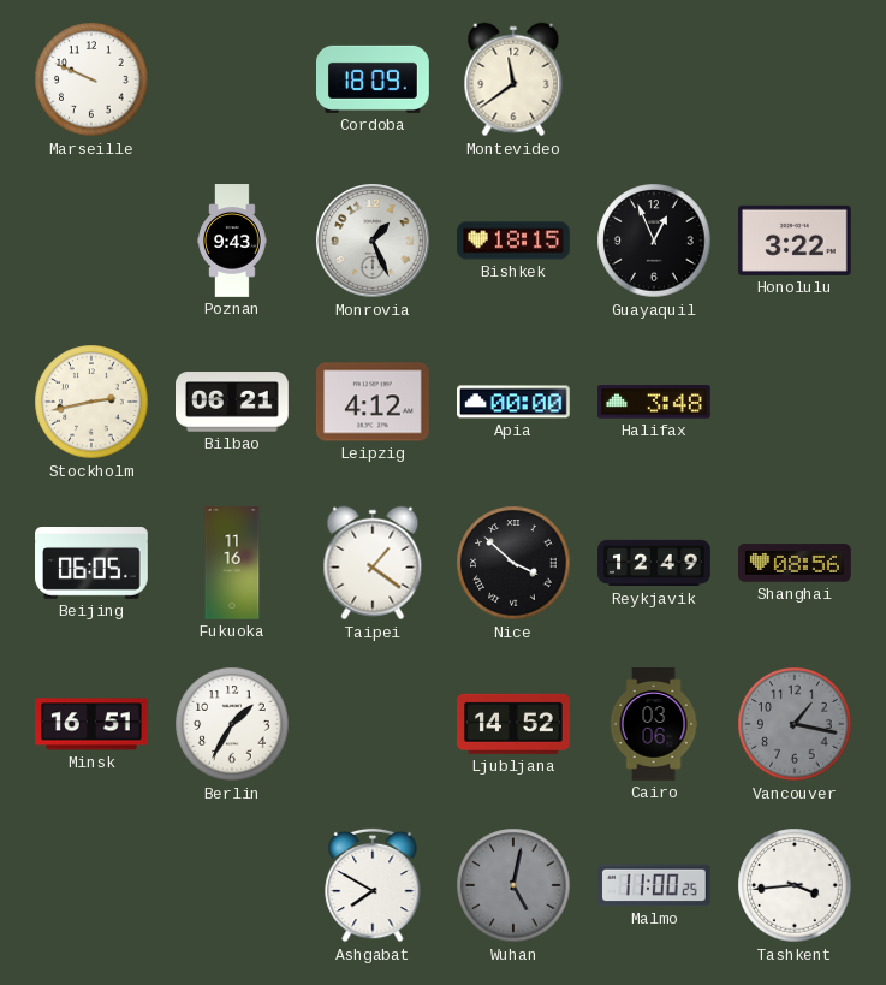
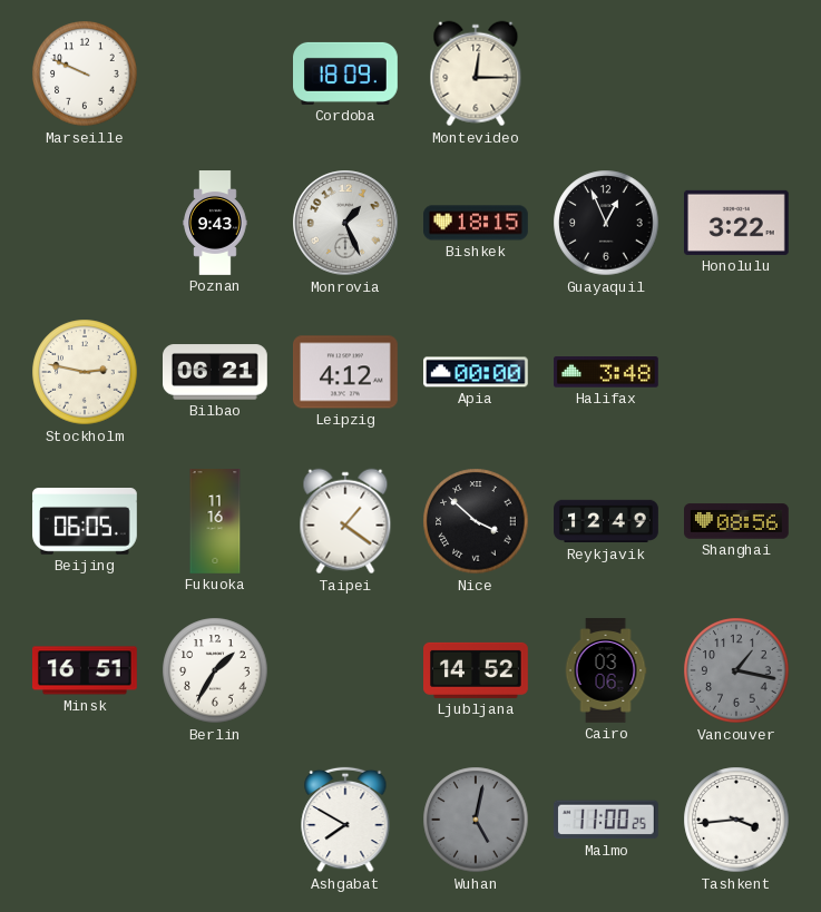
Montevideo: 11:39 -> 12:15
Stockholm: 2:43 -> 2:47
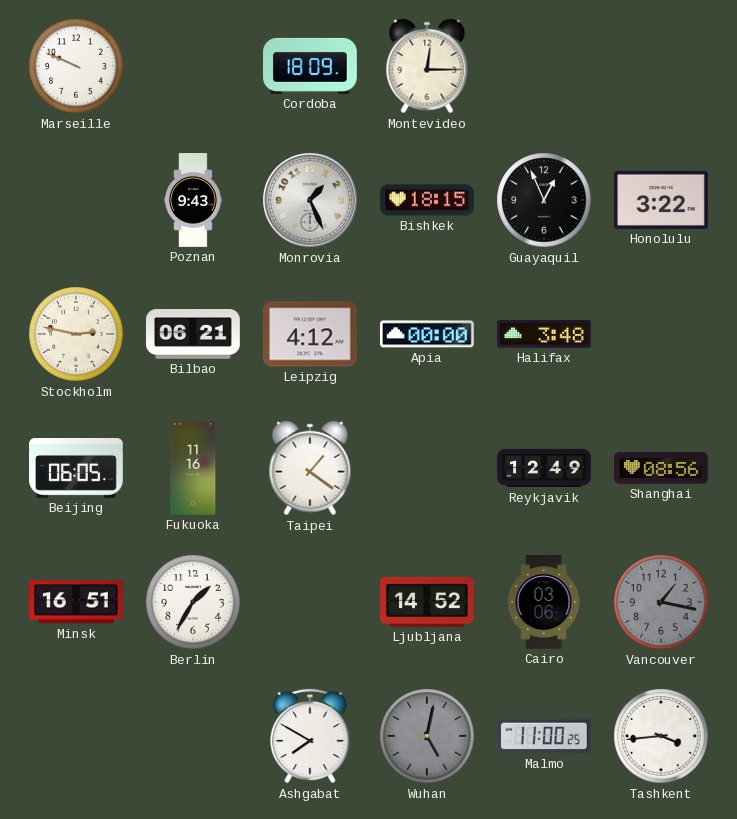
Nice: 3:52 -> none
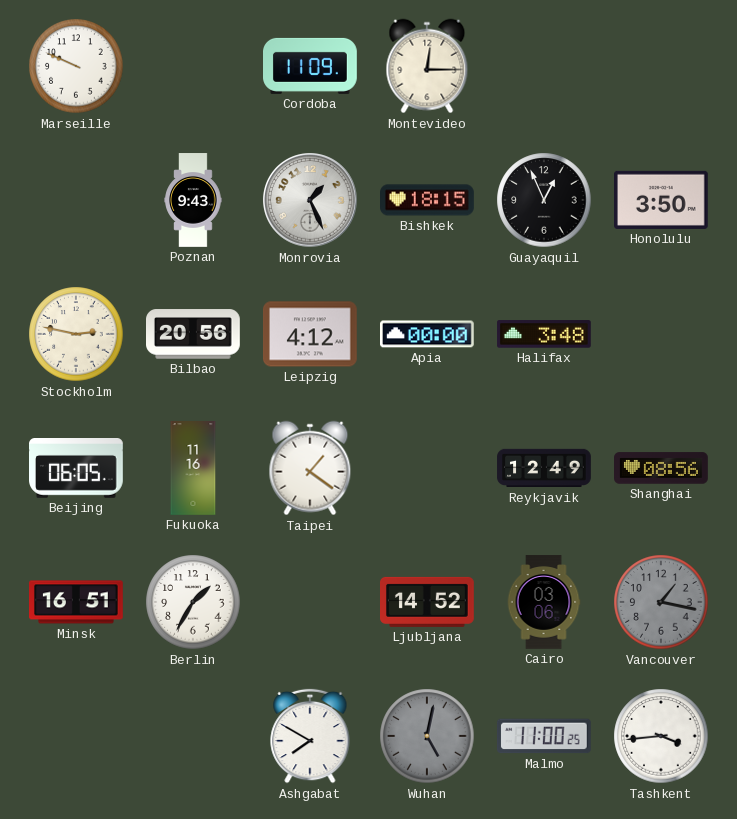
Cordoba: 18:09 -> 11:09
Honolulu: 3:22 -> 3:50
Bilbao: 06:21 -> 20:56
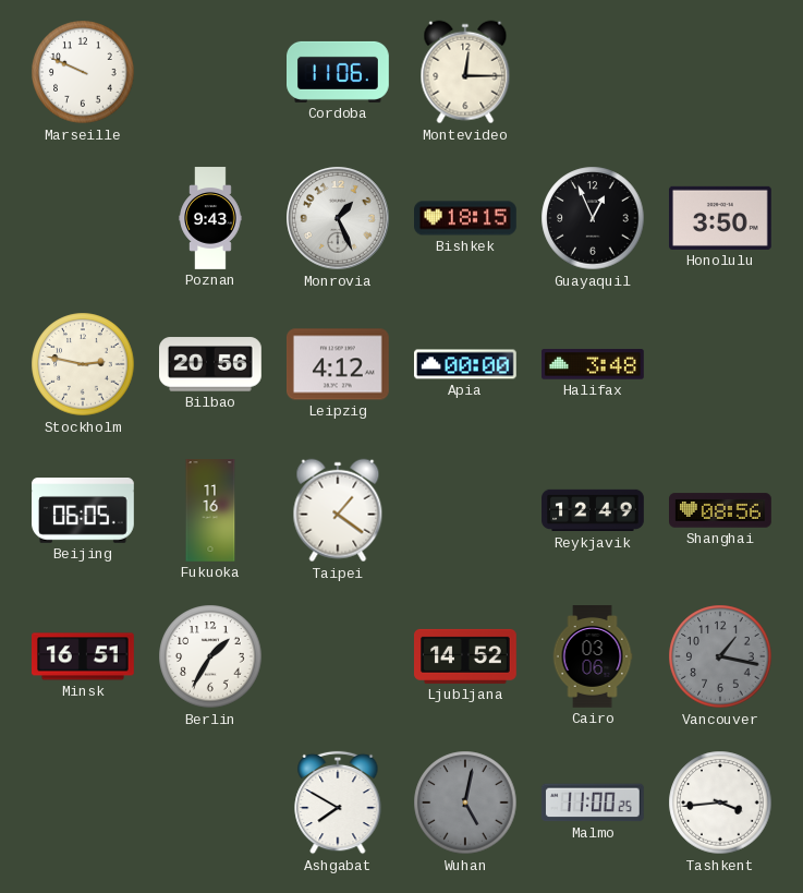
Cordoba: 11:09 -> 11:06
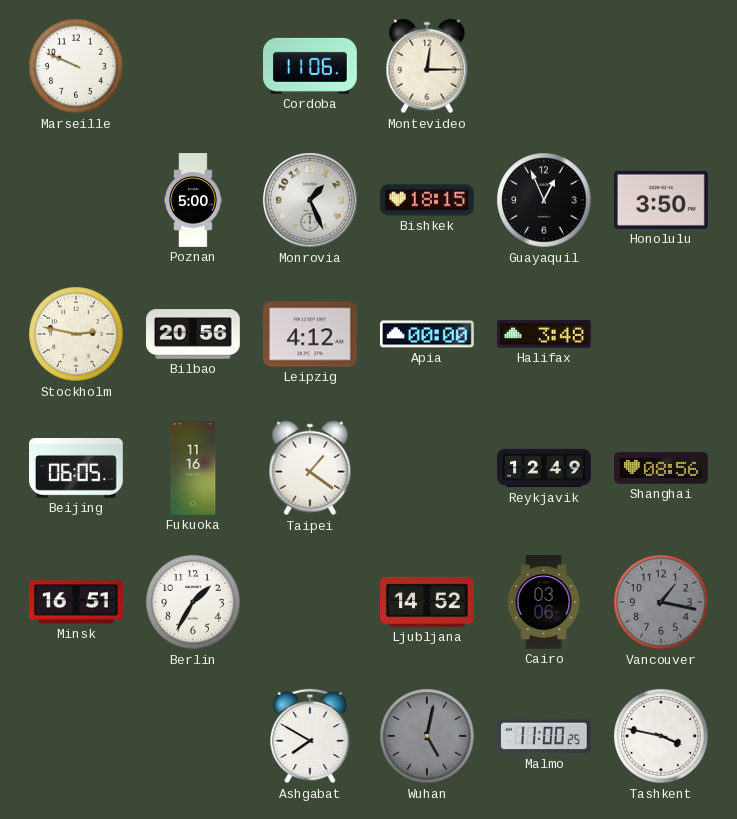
Poznan: 9:43 -> 5:00
Tashkent: 3:44 -> 3:47
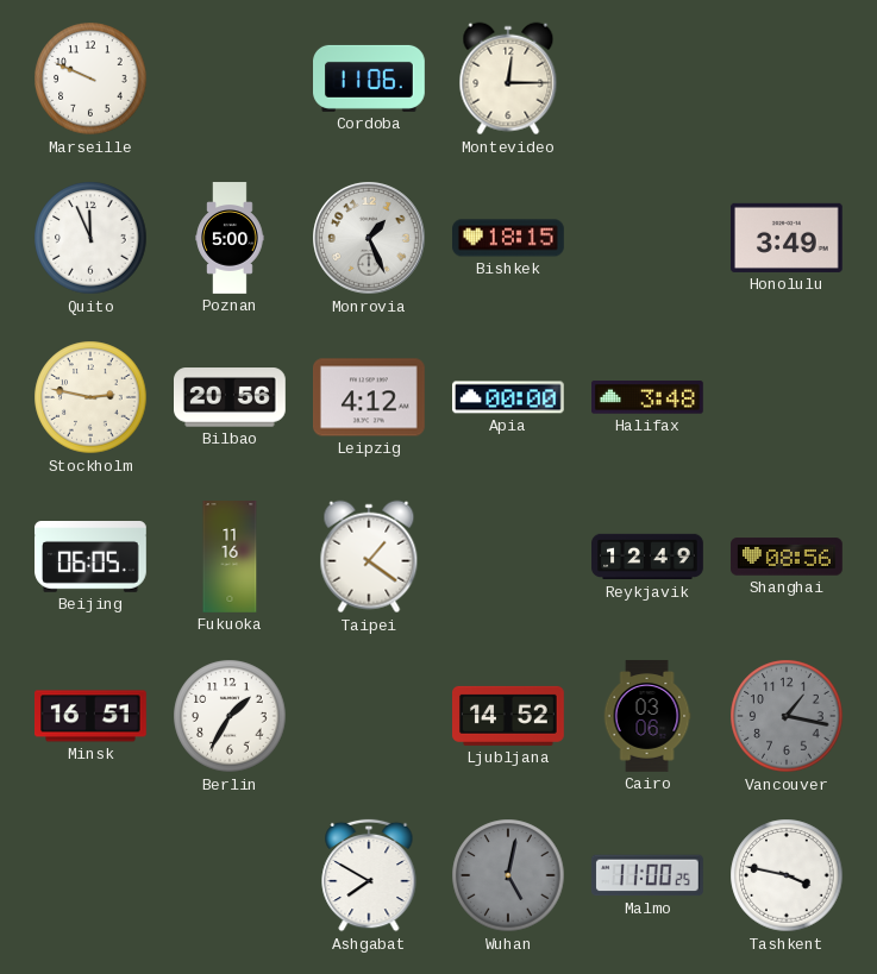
Quito: none -> 11:56
Guayaquil: 12:56 -> none
Honolulu: 3:50 -> 3:49
